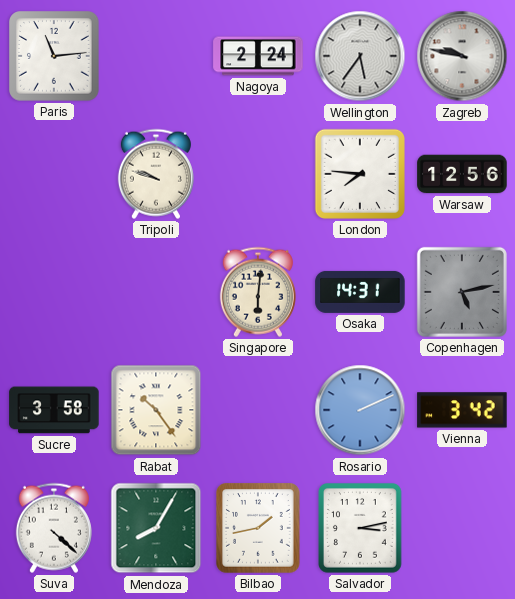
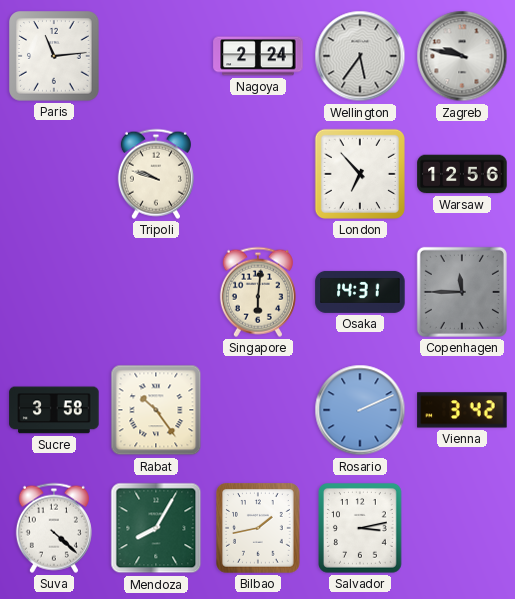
London: 7:46 -> 6:53
Copenhagen: 5:13 -> 11:45
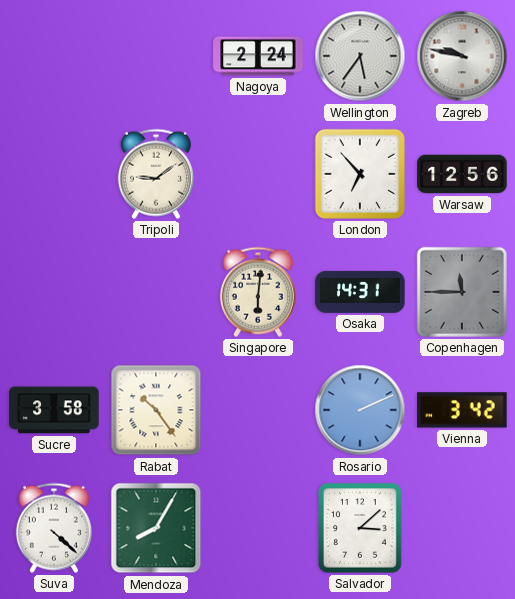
Paris: 11:14 -> none
Tripoli: 9:48 -> 9:09
Bilbao: 1:43 -> none
Salvador: 3:13 -> 3:08
